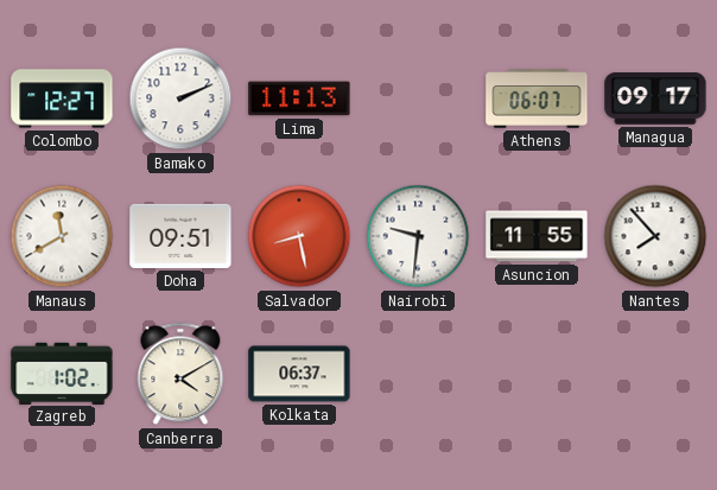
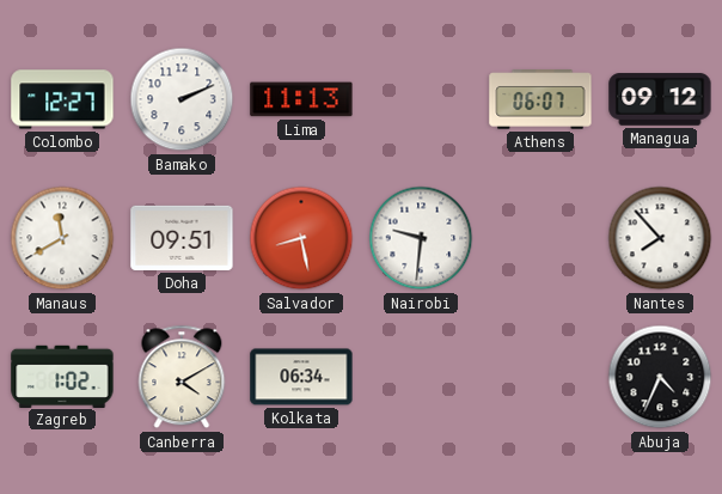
Managua: 09:17 -> 09:12
Asuncion: 11:55 -> none
Kolkata: 06:37 -> 06:34
Abuja: none -> 4:34
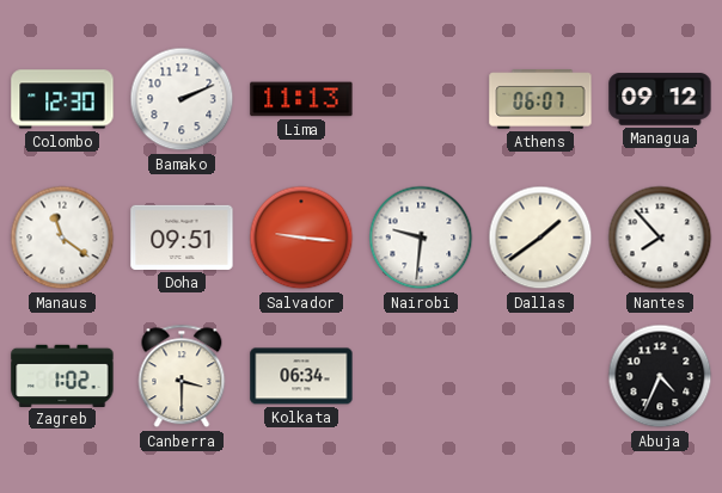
Colombo: 12:27 -> 12:30
Manaus: 11:40 -> 11:21
Salvador: 8:28 -> 9:16
Dallas: none -> 1:39
Canberra: 4:10 -> 3:30
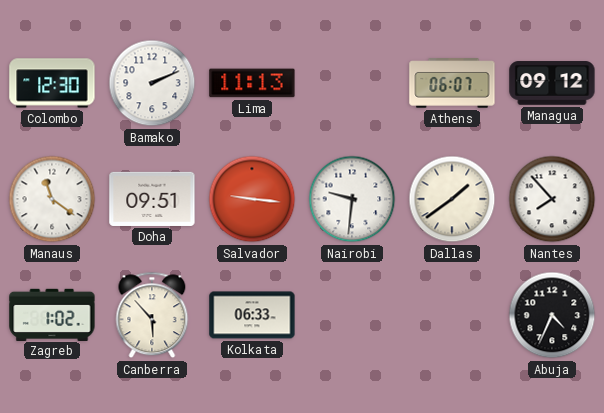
Canberra: 3:30 -> 5:53
Kolkata: 06:34 -> 06:33
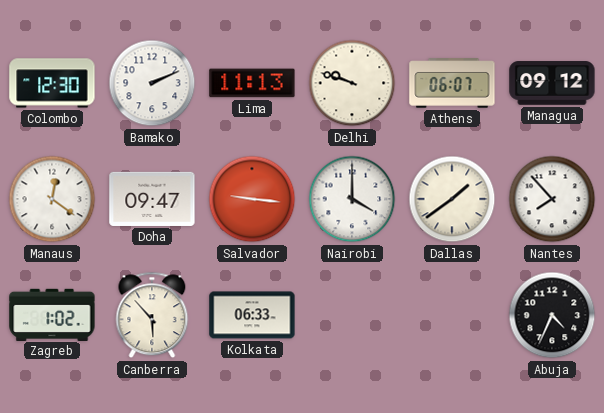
Delhi: none -> 9:48
Manaus: 11:21 -> 12:21
Doha: 09:51 -> 09:47
Nairobi: 9:31 -> 4:00
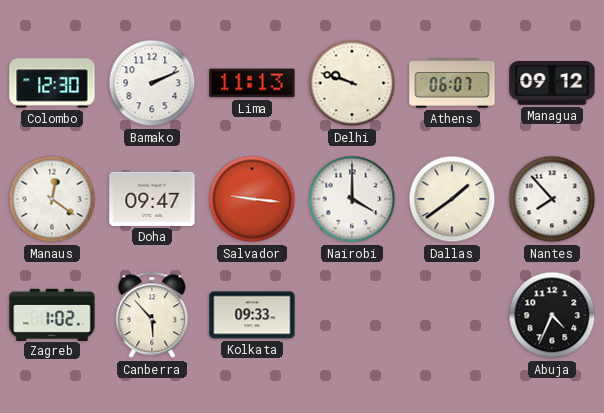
Kolkata: 06:33 -> 09:33
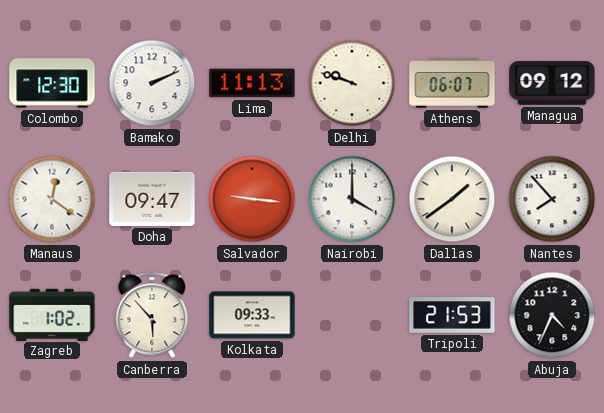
Tripoli: none -> 21:53
